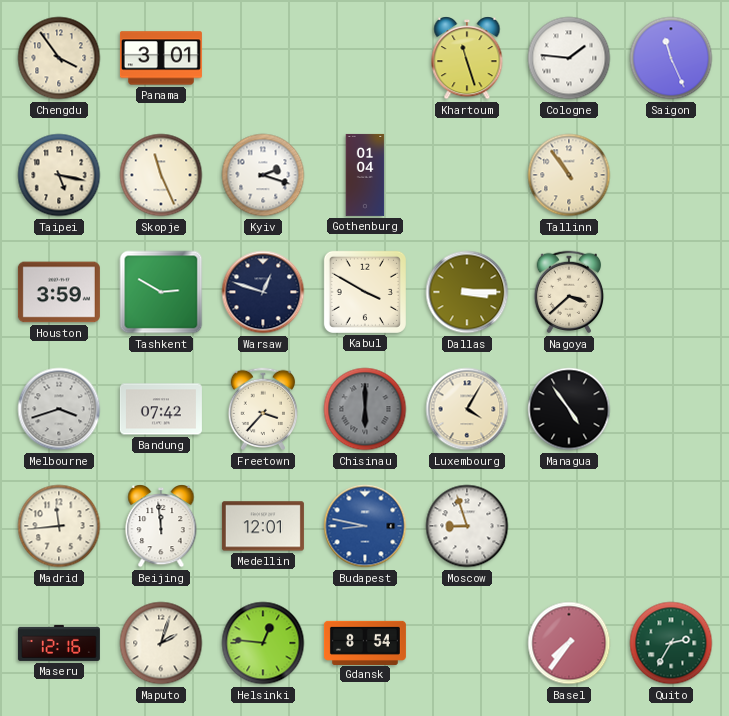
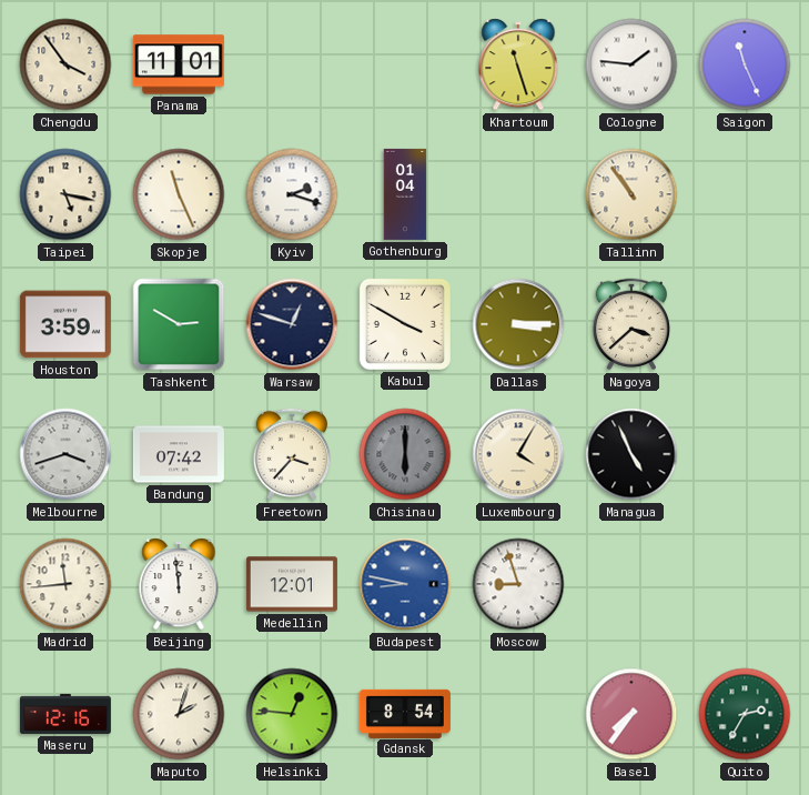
Panama: 3:01 -> 11:01
Managua: 4:54 -> 4:56
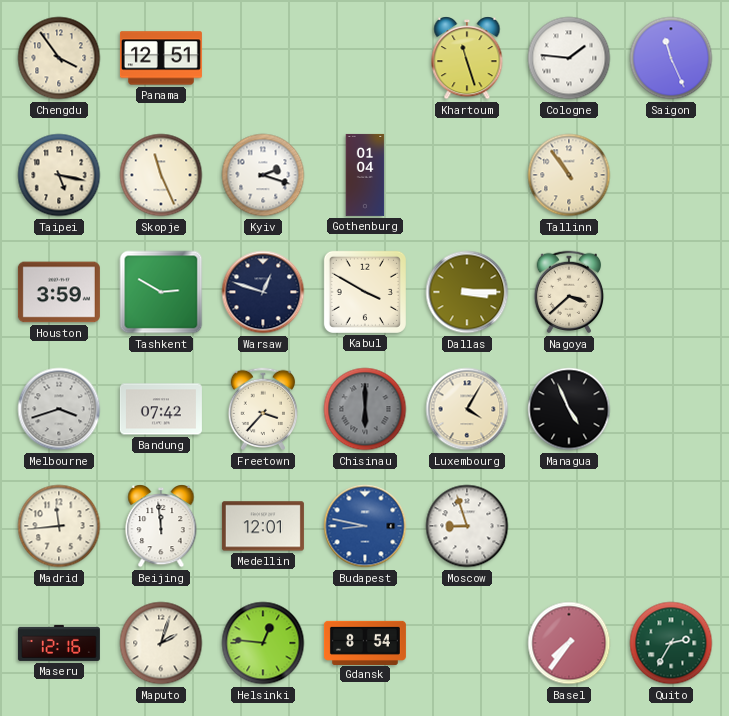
Panama: 11:01 -> 12:51
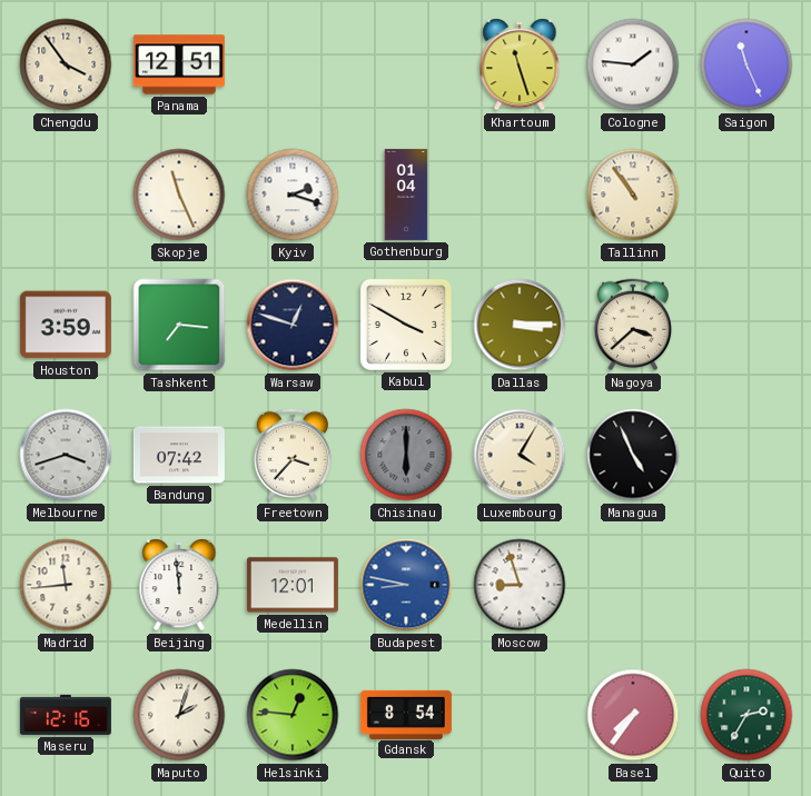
Taipei: 5:17 -> none
Tashkent: 2:50 -> 7:16
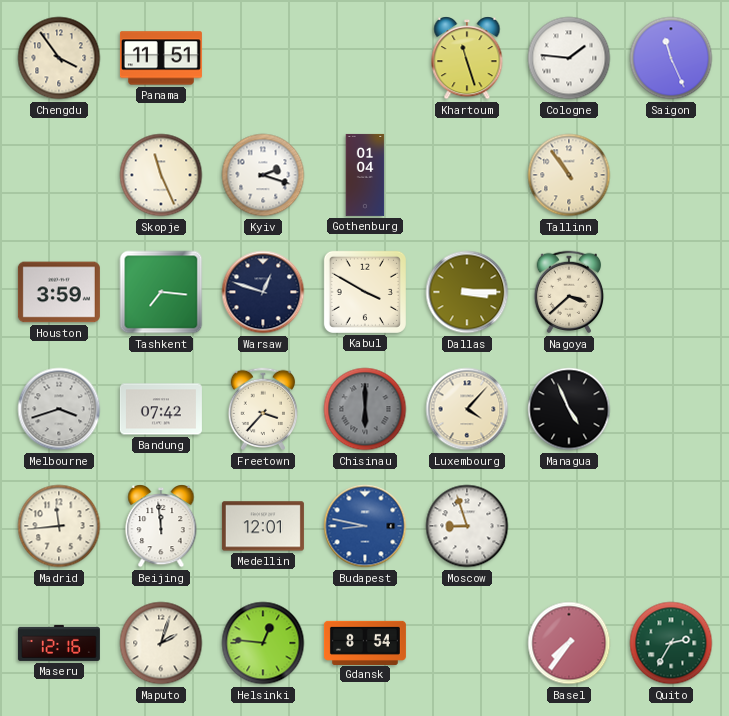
Panama: 12:51 -> 11:51
Luxembourg: 4:05 -> 4:07
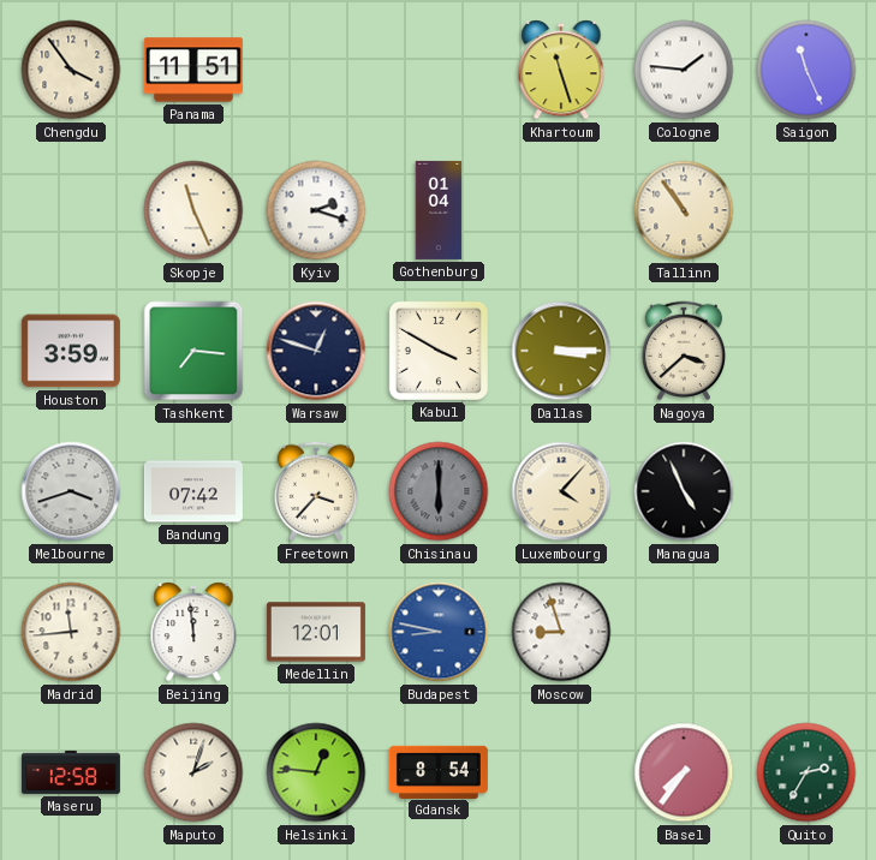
Maseru: 12:16 -> 12:58
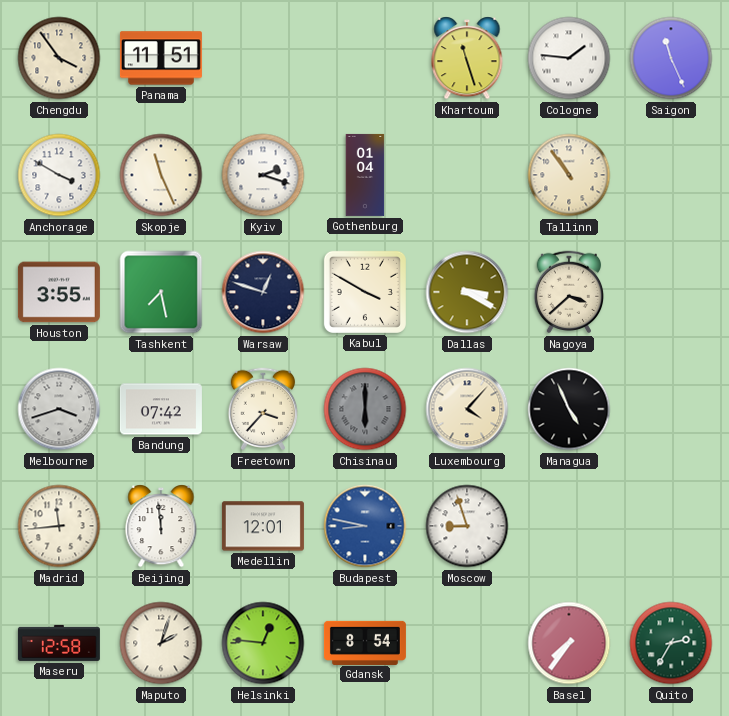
Anchorage: none -> 3:50
Houston: 3:59 -> 3:55
Tashkent: 7:16 -> 7:28
Dallas: 3:15 -> 3:20
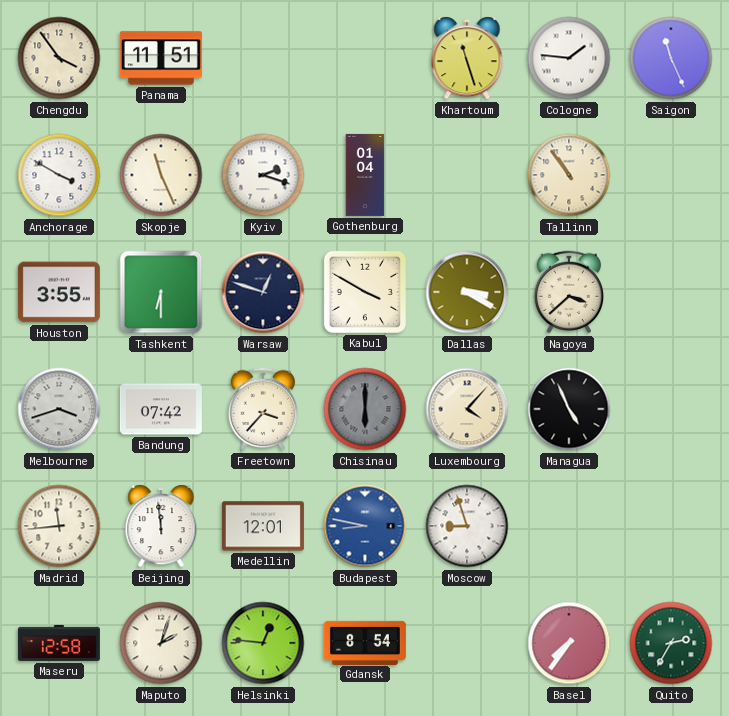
Tashkent: 7:28 -> 6:30
